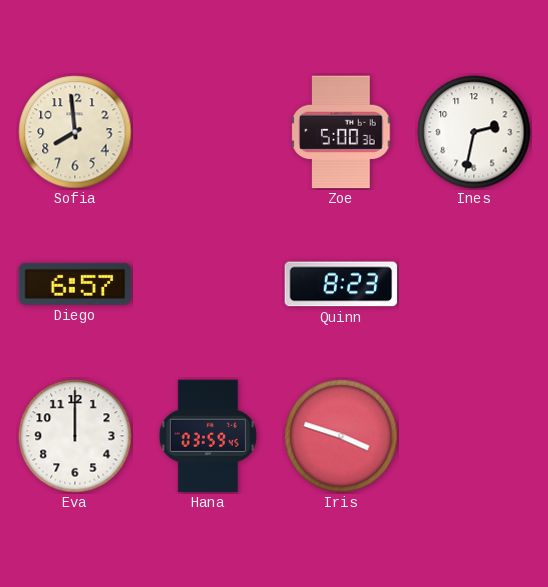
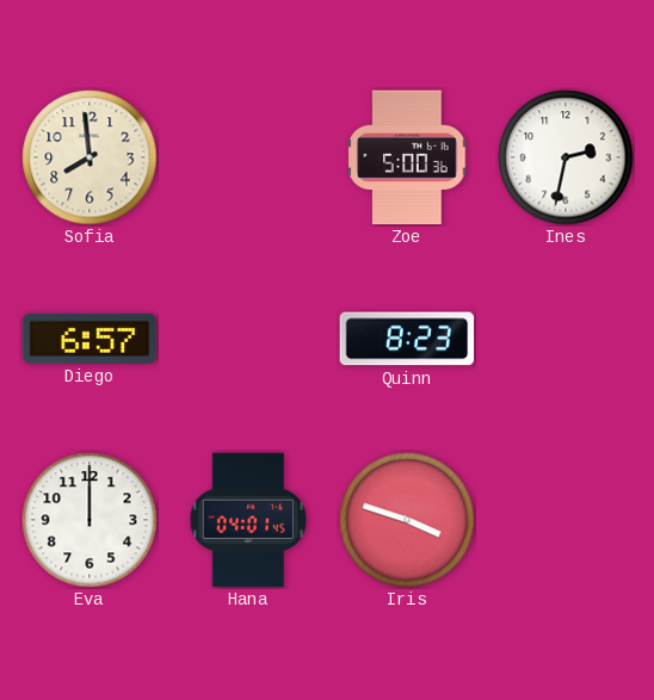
Hana: 03:59 -> 04:01
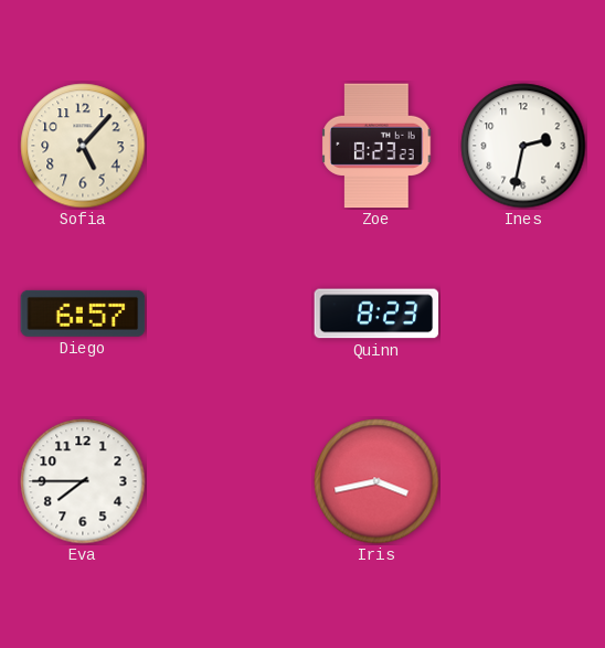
Sofia: 7:59 -> 5:07
Zoe: 5:00 -> 8:23
Eva: 12:00 -> 7:45
Hana: 04:01 -> none
Iris: 3:48 -> 3:43
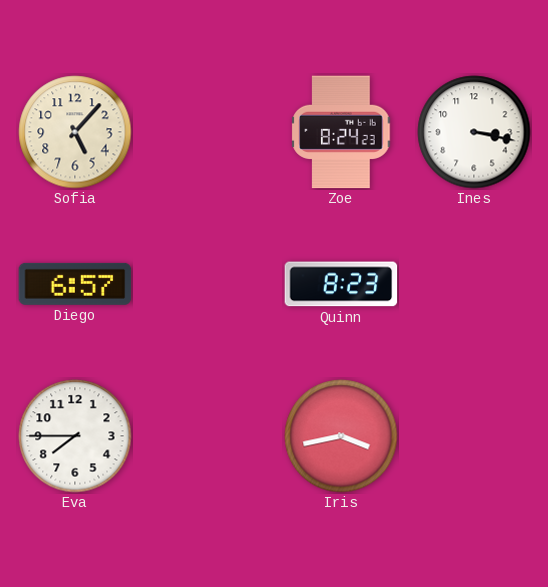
Zoe: 8:23 -> 8:24
Ines: 2:32 -> 3:17
